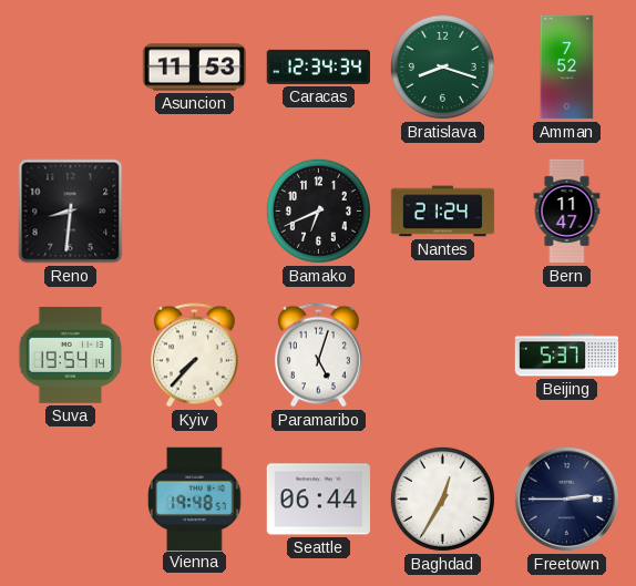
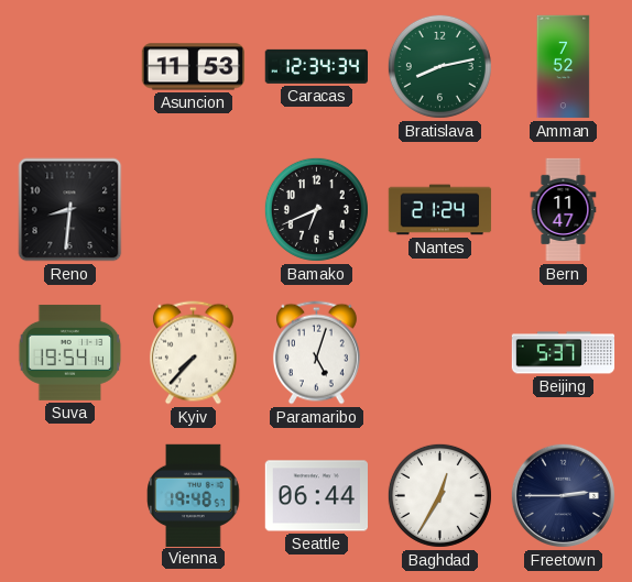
Bratislava: 8:18 -> 8:13
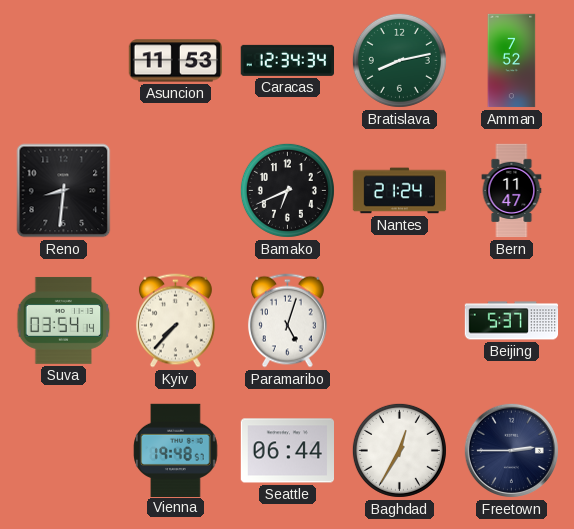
Suva: 19:54 -> 03:54
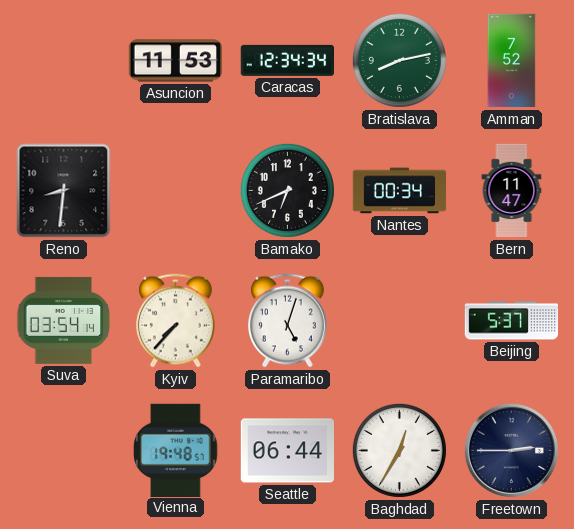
Nantes: 21:24 -> 00:34
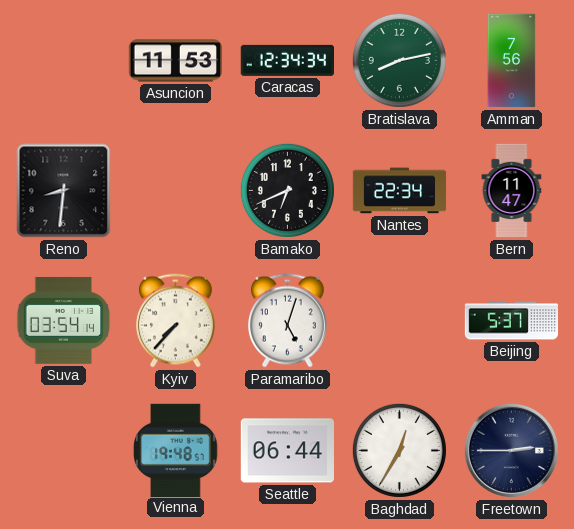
Amman: 7:52 -> 7:56
Nantes: 00:34 -> 22:34
